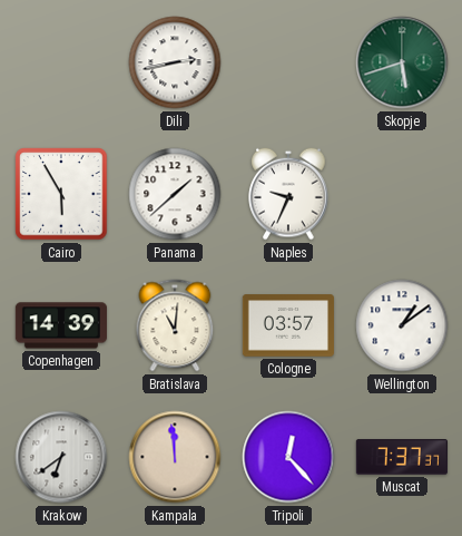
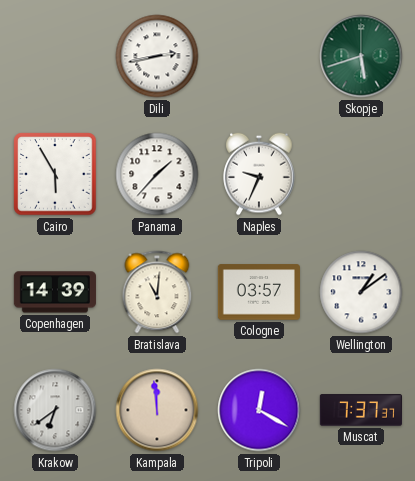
Panama: 1:38 -> 1:37
Tripoli: 12:23 -> 12:20
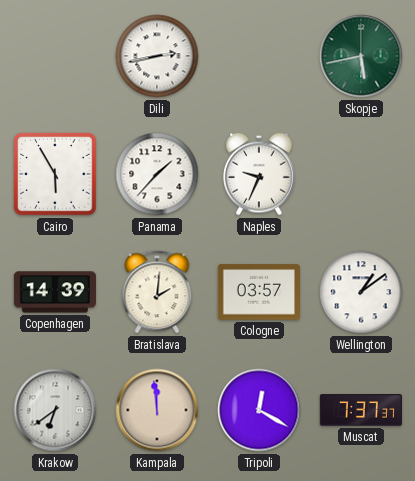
Skopje: 5:42 -> 5:43
Bratislava: 11:01 -> 2:01
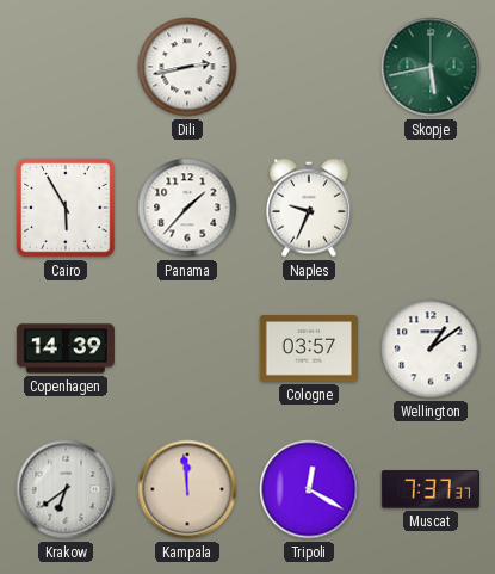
Bratislava: 2:01 -> none
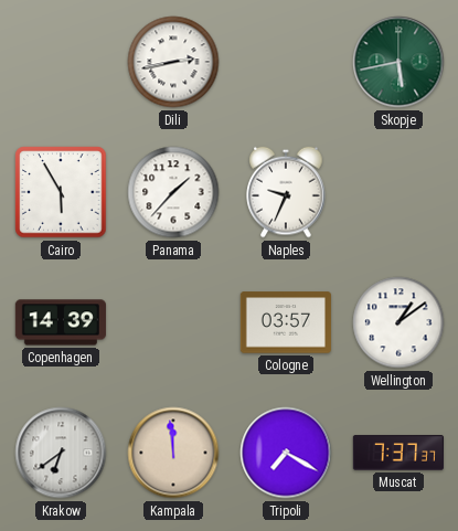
Tripoli: 12:20 -> 7:20
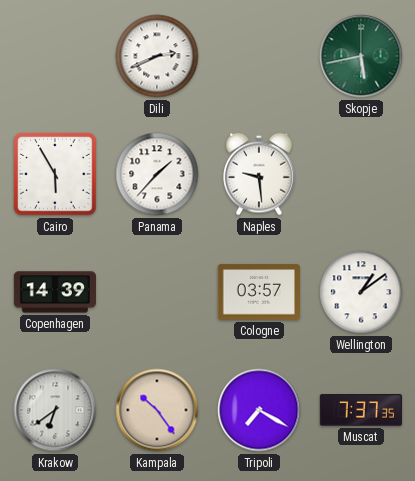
Dili: 2:43 -> 2:41
Naples: 9:34 -> 9:29
Kampala: 11:59 -> 10:24
Muscat: 7:37:37 -> 7:37:35
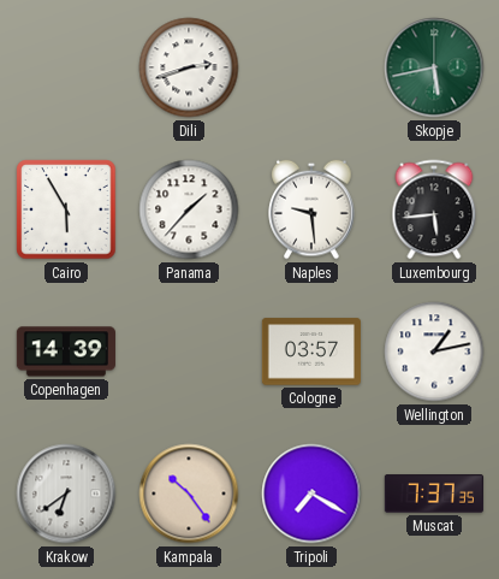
Dili: 2:41 -> 2:42
Luxembourg: none -> 5:44
Wellington: 1:09 -> 1:13
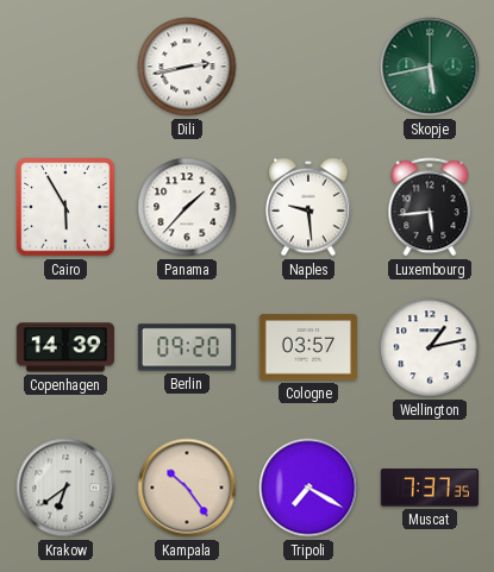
Dili: 2:42 -> 2:43
Berlin: none -> 09:20
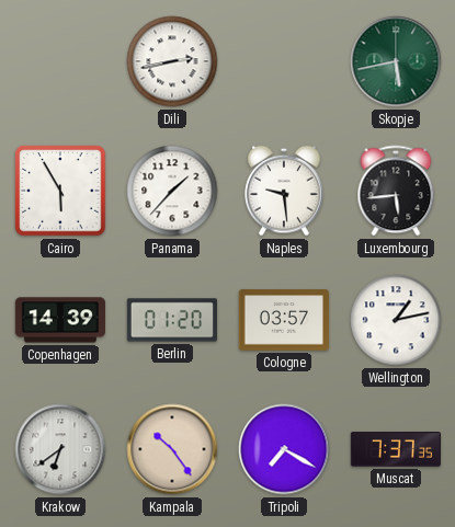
Berlin: 09:20 -> 01:20
